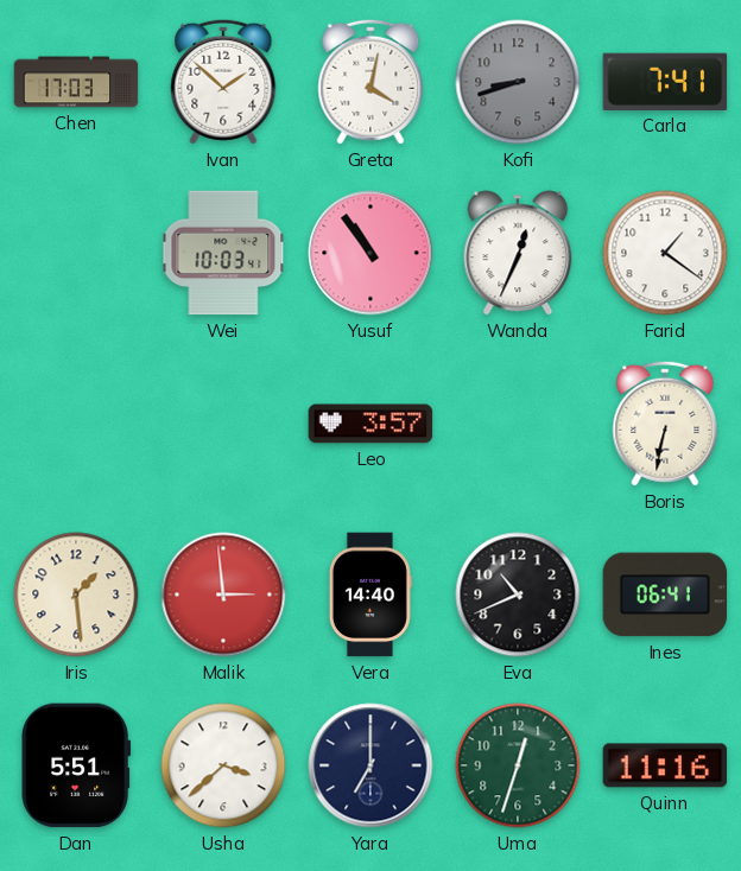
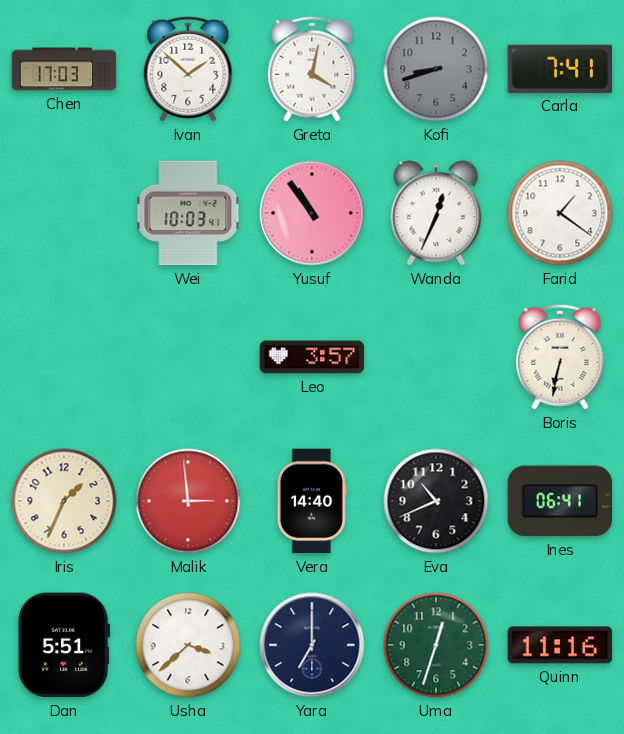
Iris: 1:29 -> 1:34
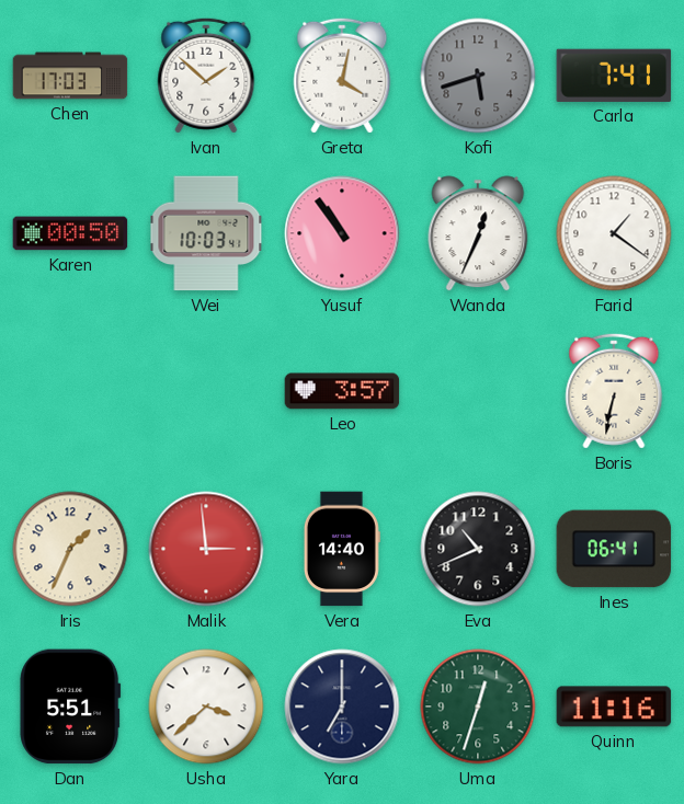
Kofi: 8:42 -> 5:42
Karen: none -> 00:50
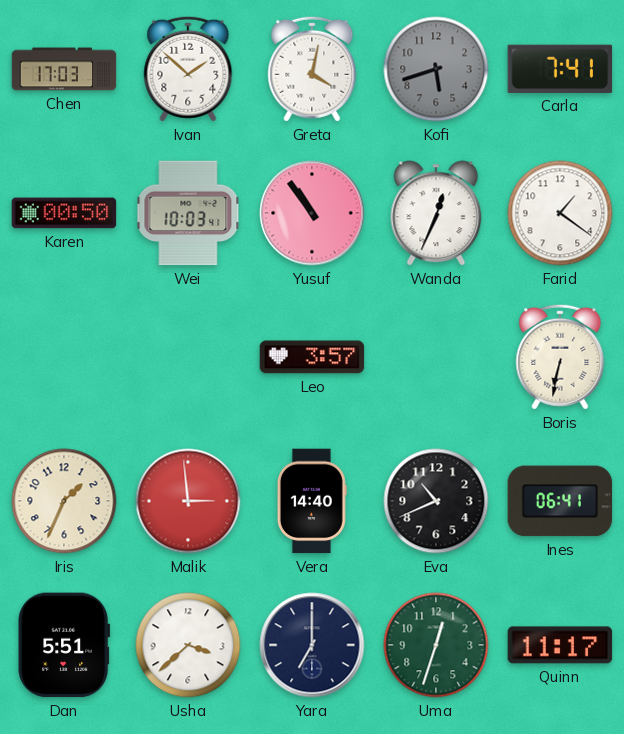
Quinn: 11:16 -> 11:17
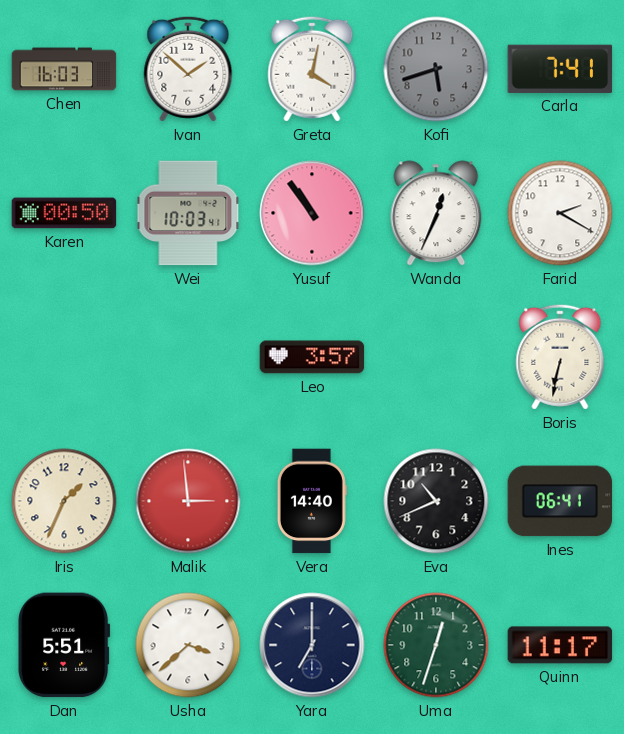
Chen: 17:03 -> 16:03
Farid: 1:21 -> 2:20
